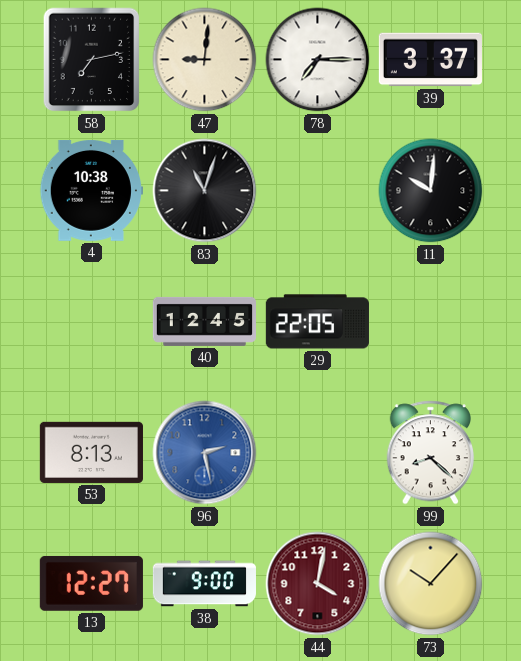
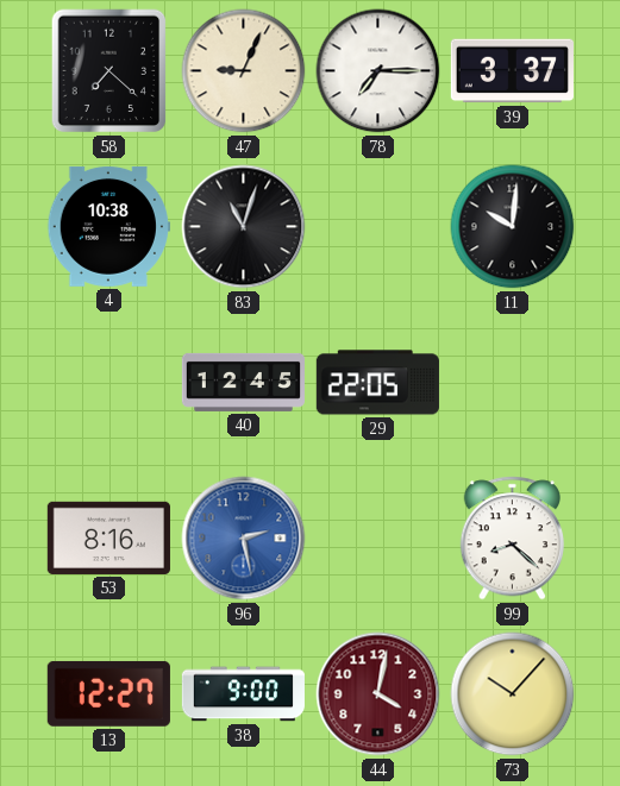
58: 7:13 -> 7:22
47: 9:01 -> 9:04
53: 8:13 -> 8:16
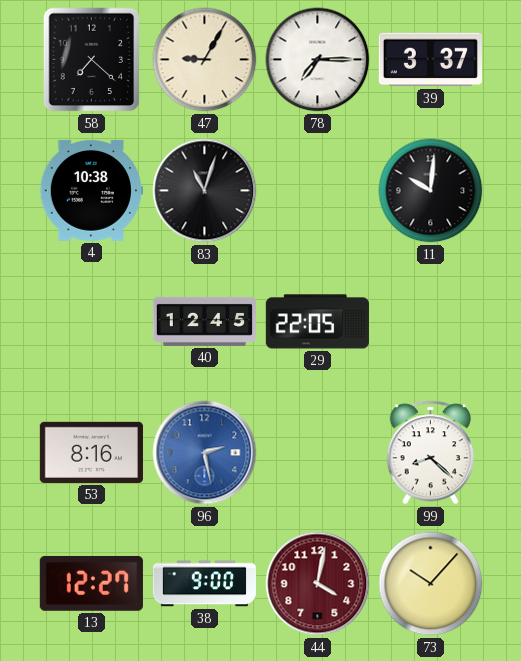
47: 9:04 -> 9:05
